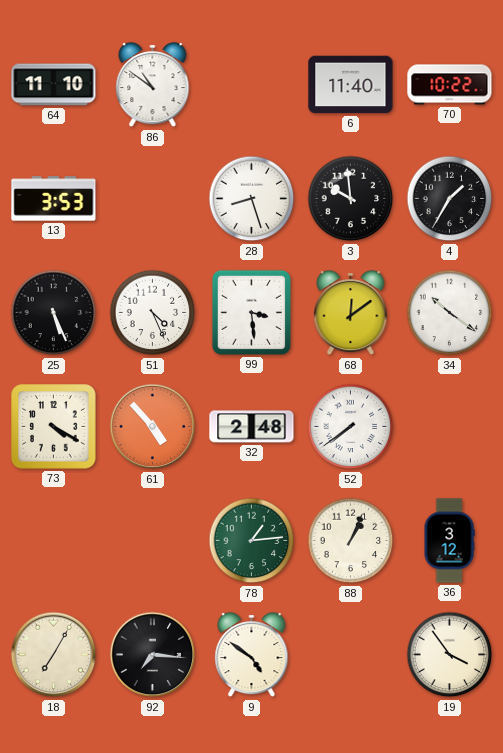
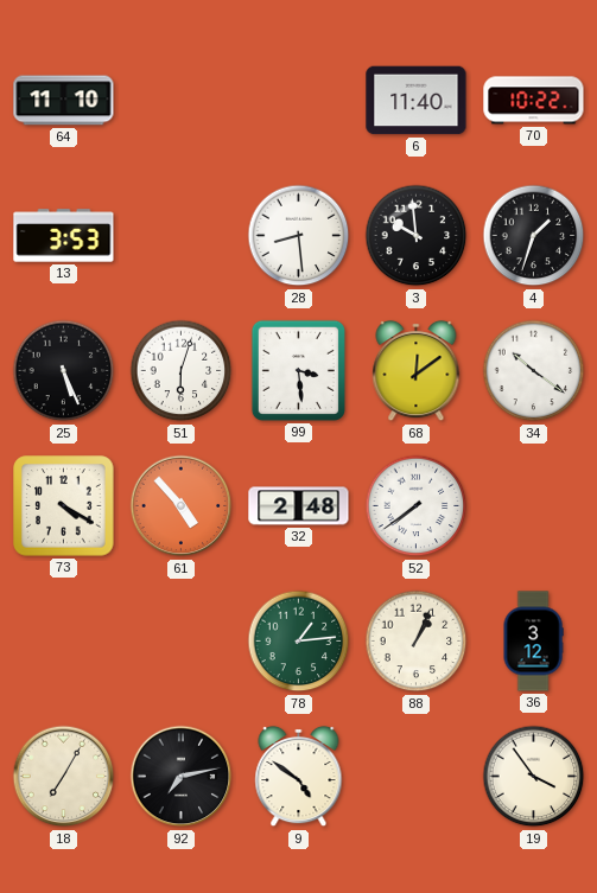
86: 10:51 -> none
28: 8:27 -> 8:29
4: 1:35 -> 1:33
51: 4:26 -> 6:03
92: 7:16 -> 7:13
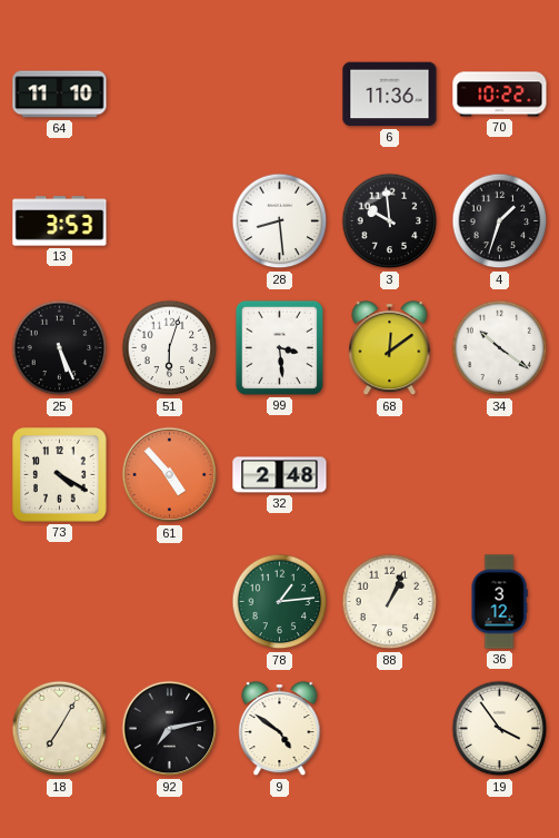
6: 11:40 -> 11:36
52: 7:39 -> none
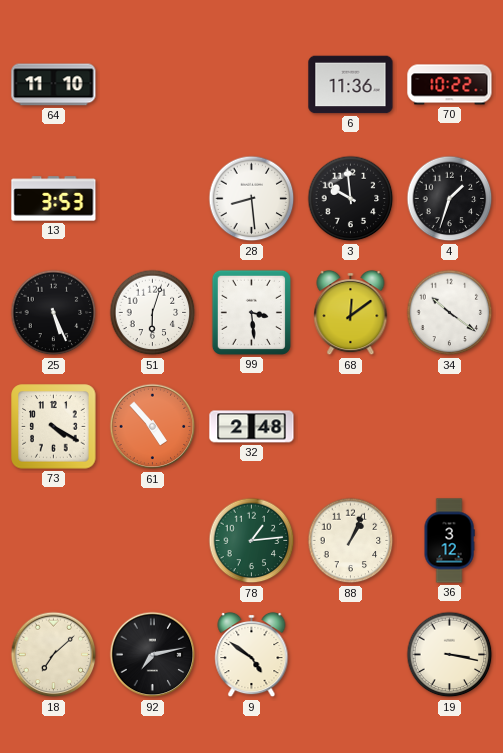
18: 7:05 -> 7:08
19: 3:54 -> 3:17
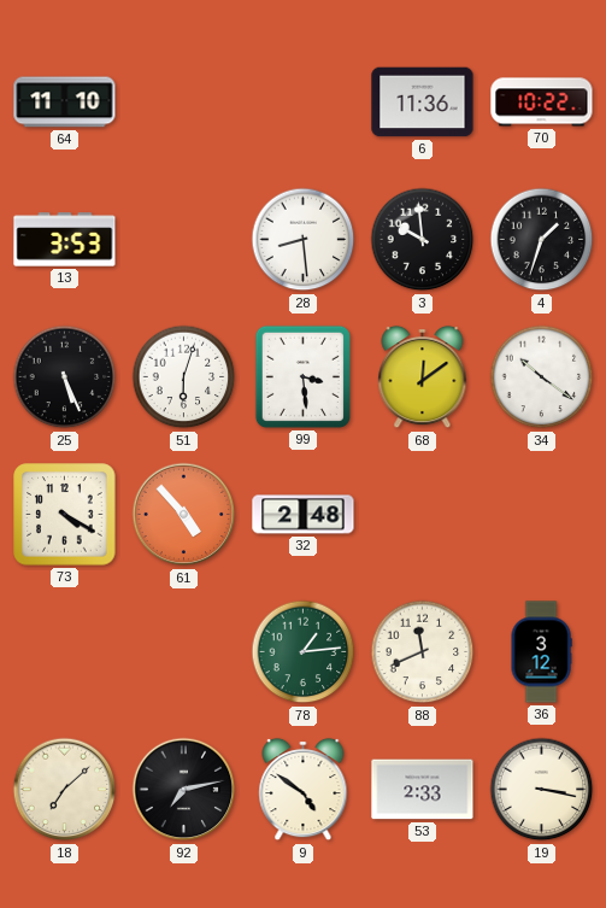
88: 1:04 -> 11:41
53: none -> 2:33
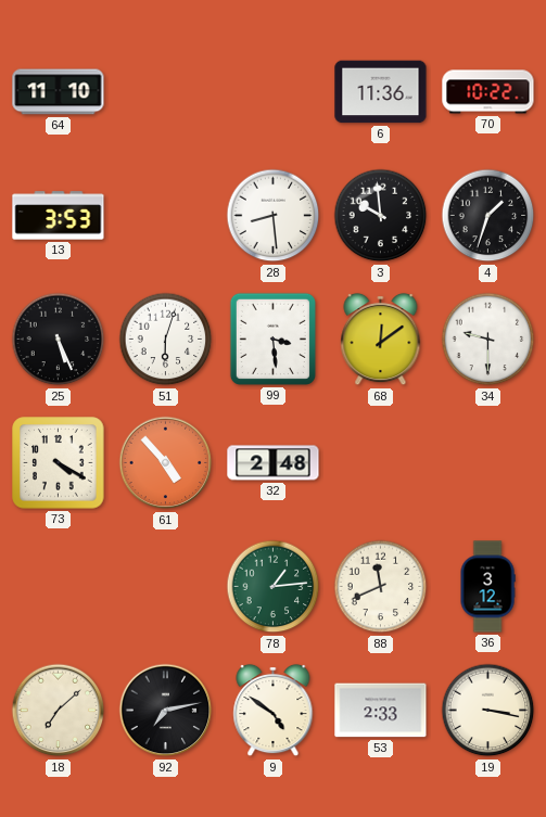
34: 10:21 -> 9:30
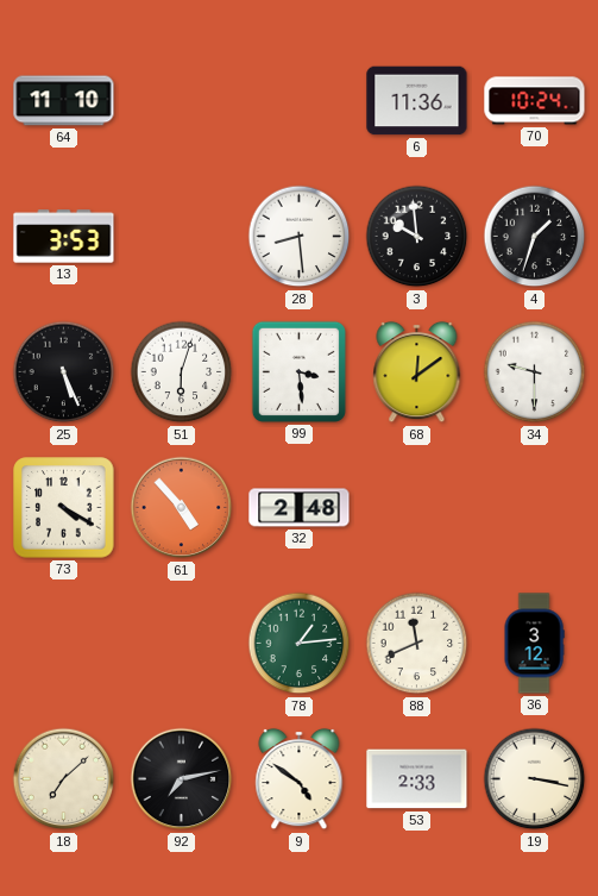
70: 10:22 -> 10:24
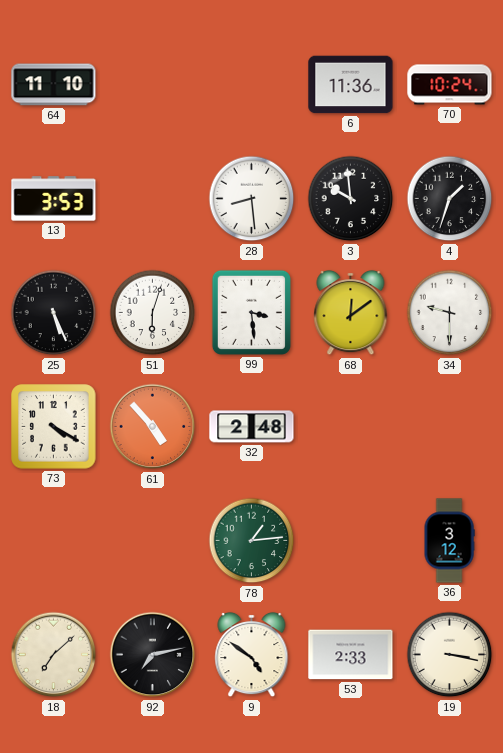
88: 11:41 -> none
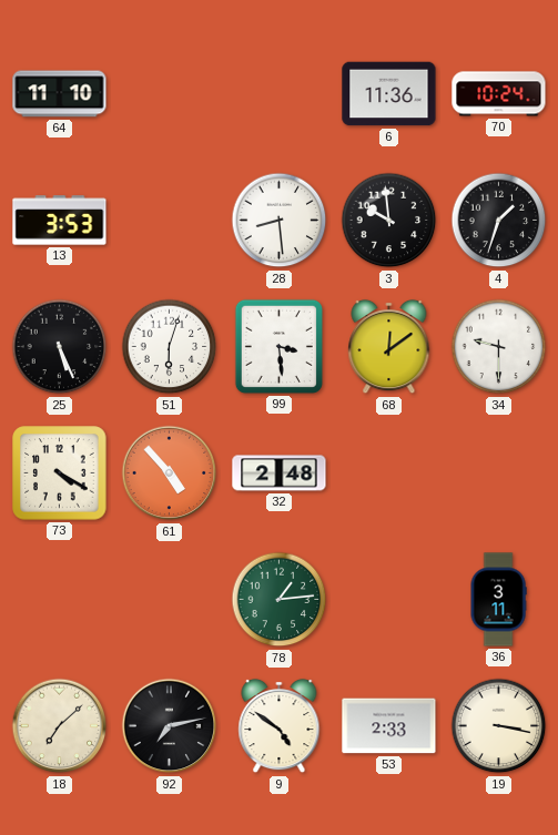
36: 3:12 -> 3:11
